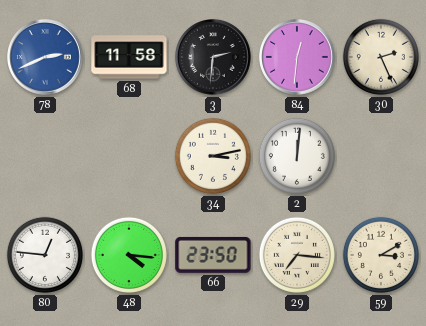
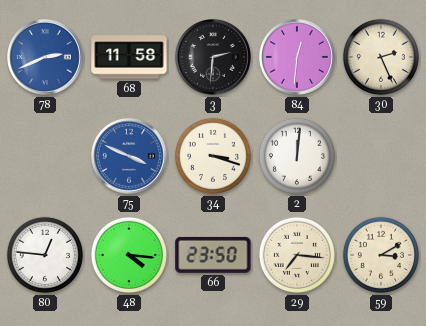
75: none -> 3:49
34: 3:13 -> 3:18
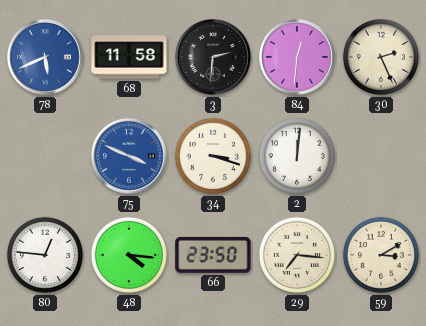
78: 2:41 -> 5:41
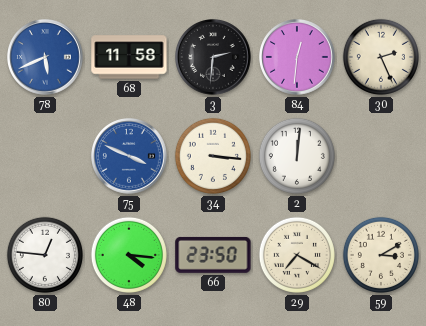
34: 3:18 -> 3:16
29: 7:16 -> 7:20
